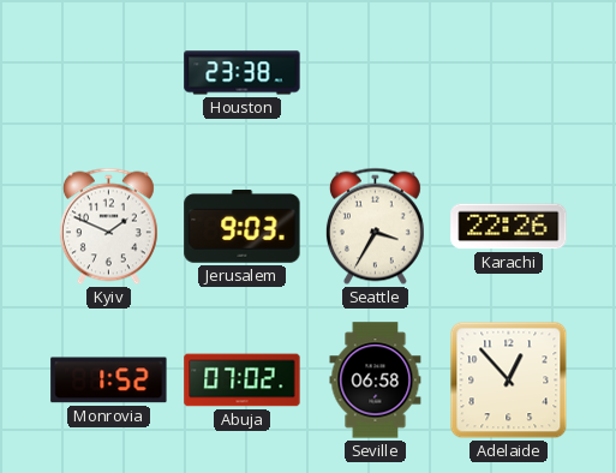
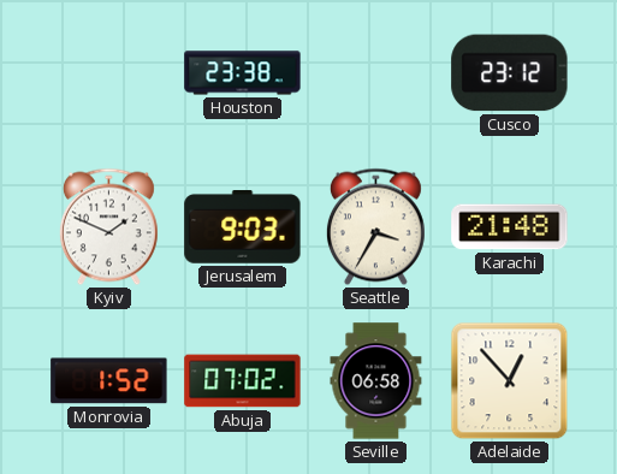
Cusco: none -> 23:12
Karachi: 22:26 -> 21:48
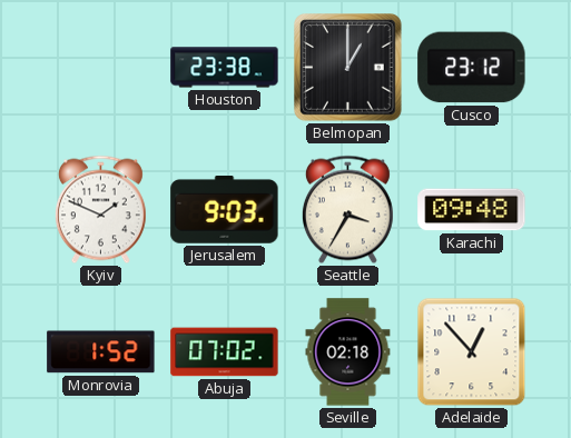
Belmopan: none -> 1:00
Karachi: 21:48 -> 09:48
Seville: 06:58 -> 02:18
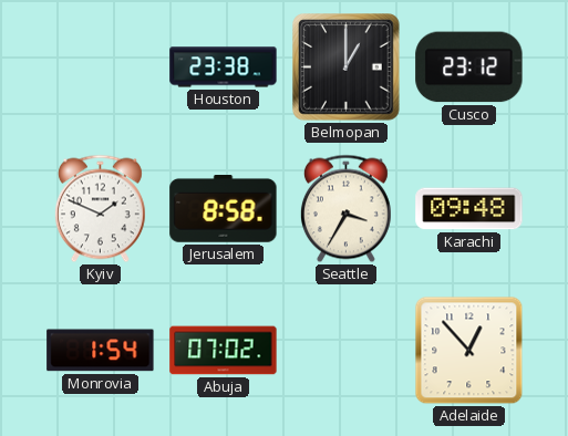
Jerusalem: 9:03 -> 8:58
Monrovia: 1:52 -> 1:54
Seville: 02:18 -> none
